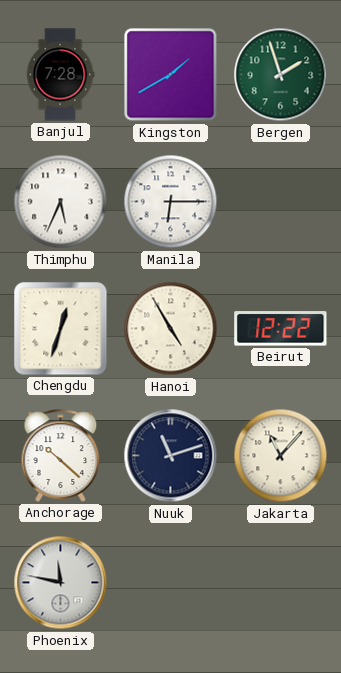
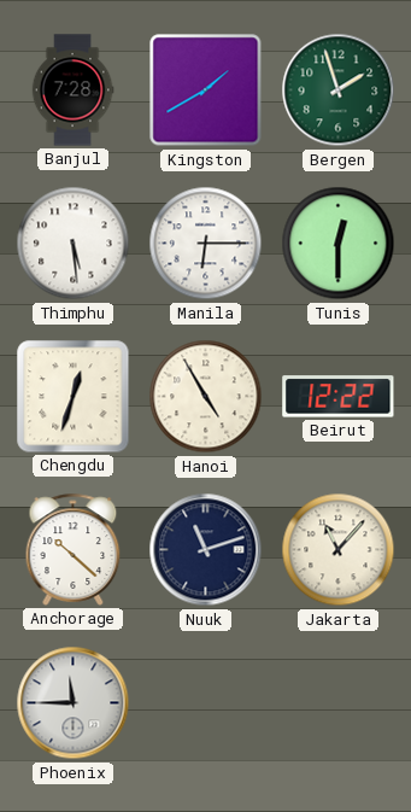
Thimphu: 5:34 -> 5:29
Tunis: none -> 12:30
Phoenix: 11:47 -> 11:45
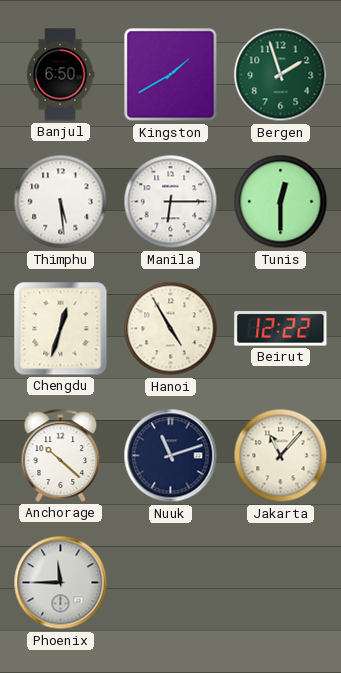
Banjul: 7:28 -> 6:50
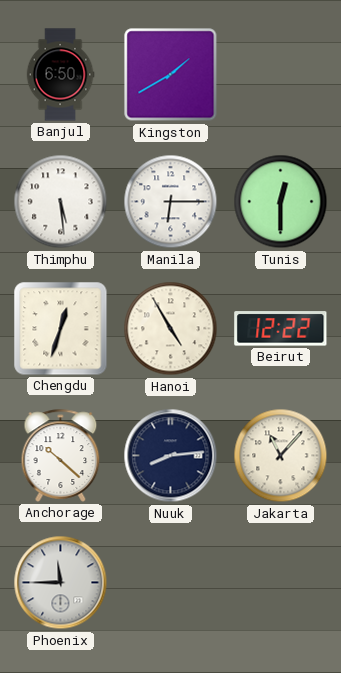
Bergen: 1:57 -> none
Nuuk: 11:12 -> 8:14
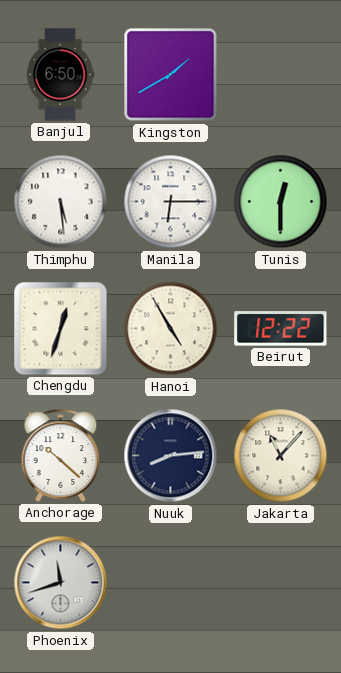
Phoenix: 11:45 -> 11:42
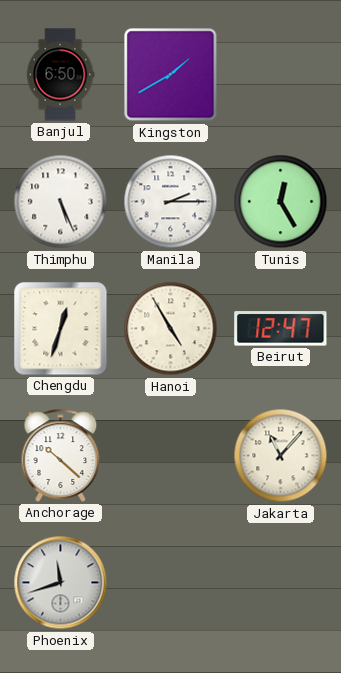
Thimphu: 5:29 -> 5:26
Manila: 6:15 -> 2:15
Tunis: 12:30 -> 12:25
Beirut: 12:22 -> 12:47
Nuuk: 8:14 -> none
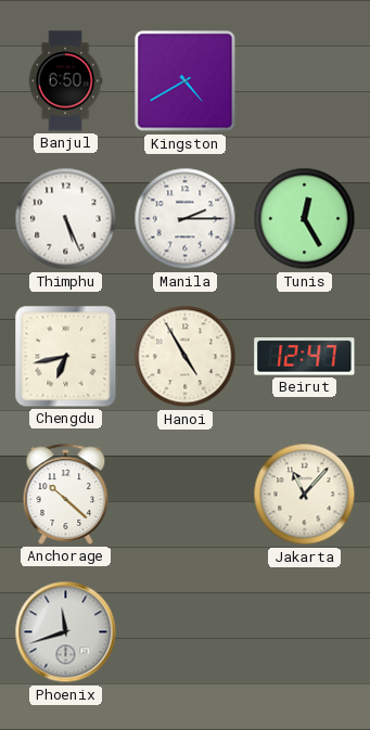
Kingston: 1:40 -> 4:40
Chengdu: 12:33 -> 6:43
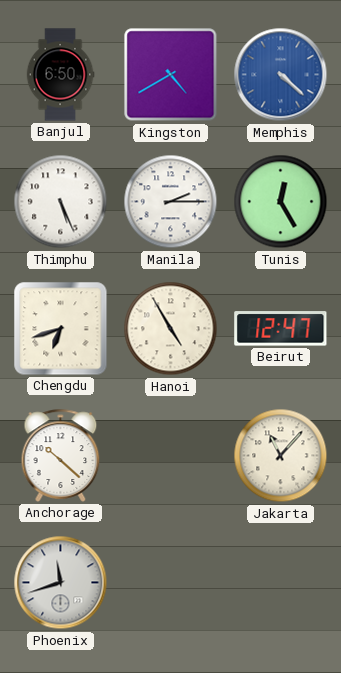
Memphis: none -> 4:22
Chengdu: 6:43 -> 6:42
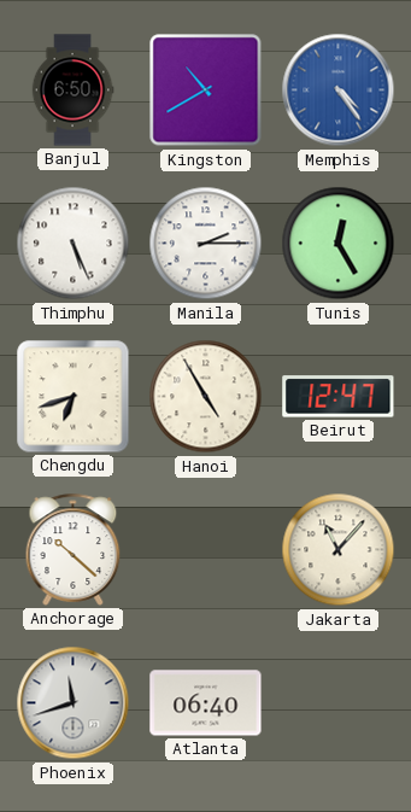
Kingston: 4:40 -> 10:40
Memphis: 4:22 -> 4:24
Atlanta: none -> 06:40
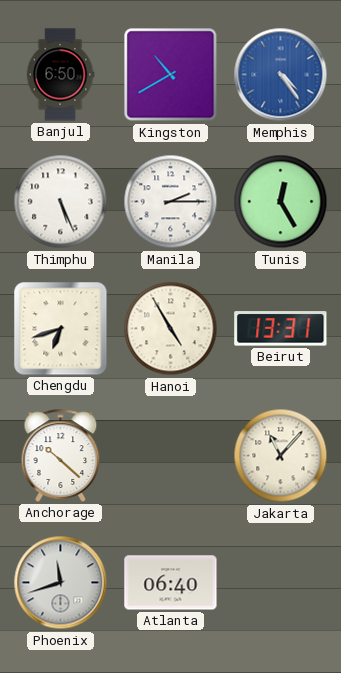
Beirut: 12:47 -> 13:31
